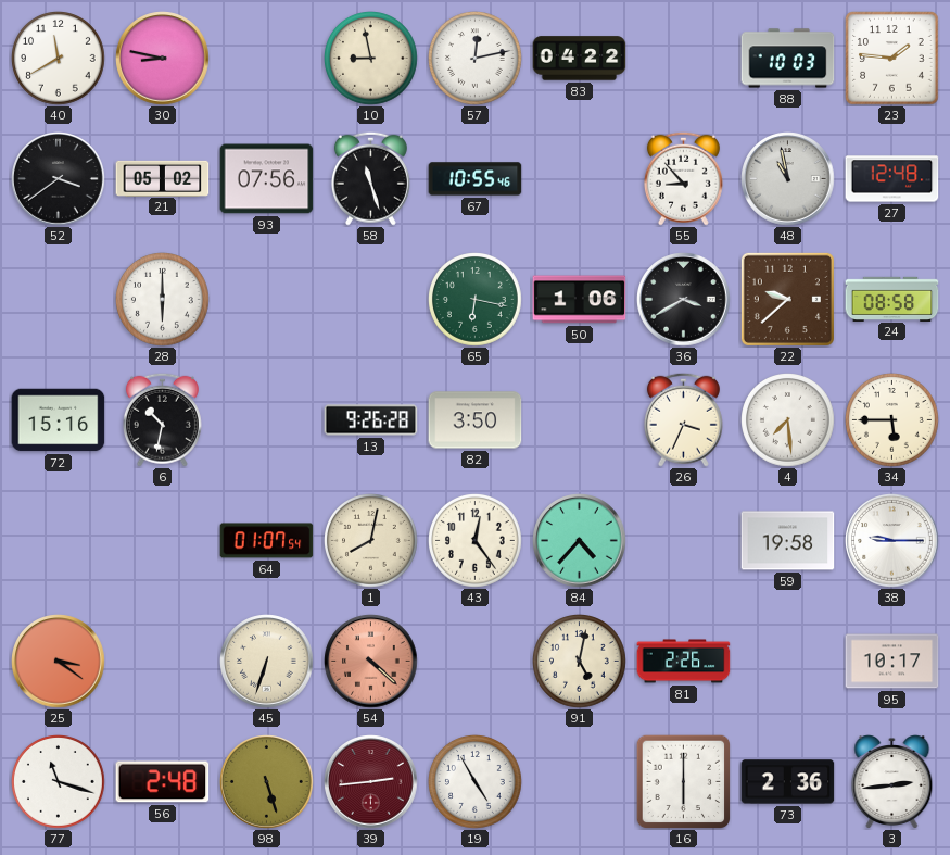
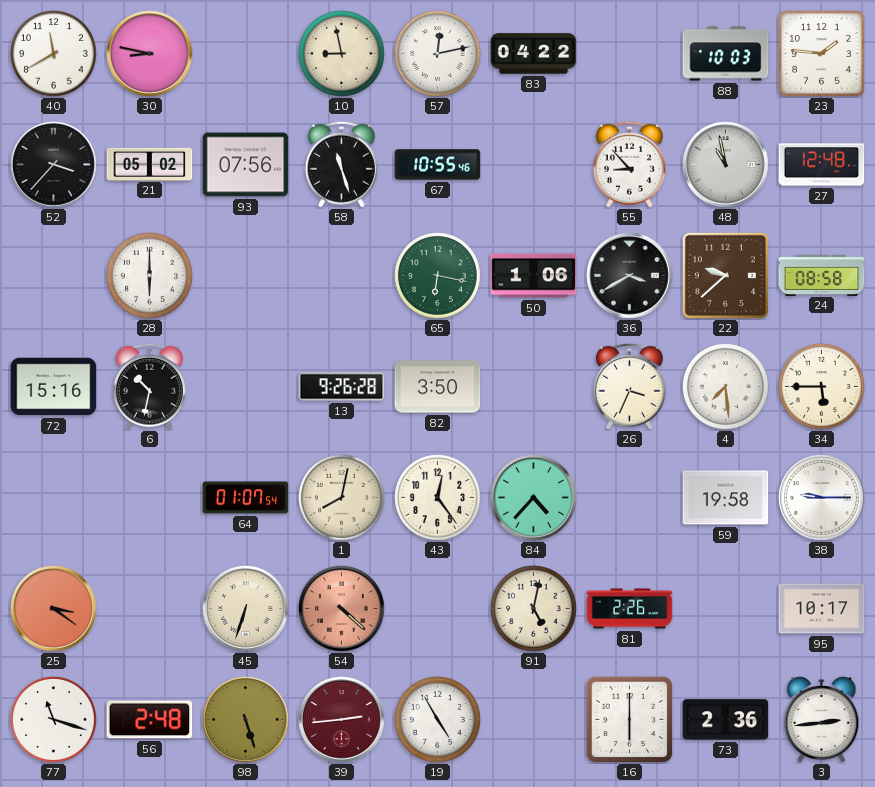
52: 3:39 -> 3:37
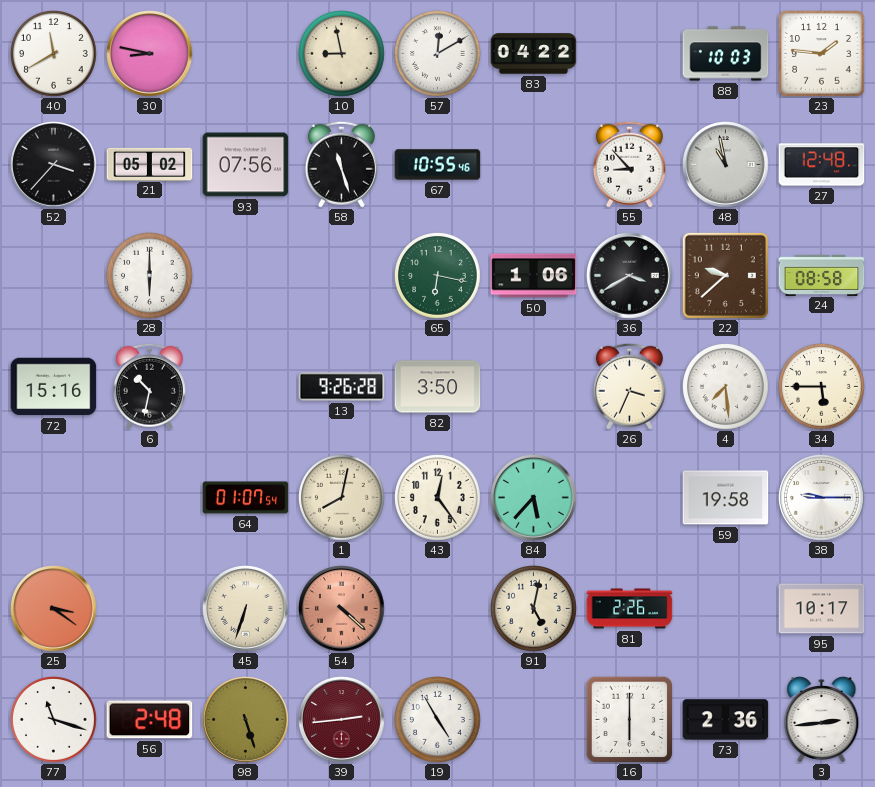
57: 12:13 -> 12:10
84: 4:37 -> 5:37
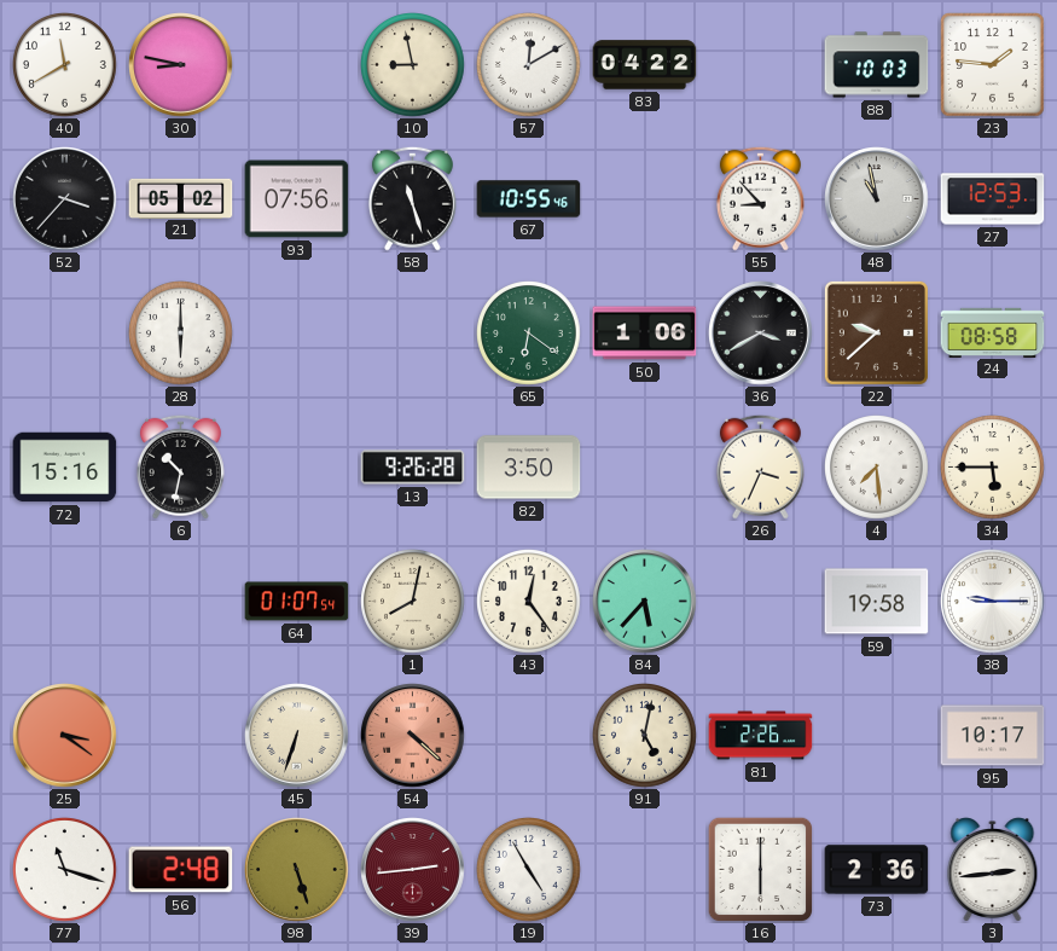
27: 12:48 -> 12:53
65: 6:17 -> 6:21
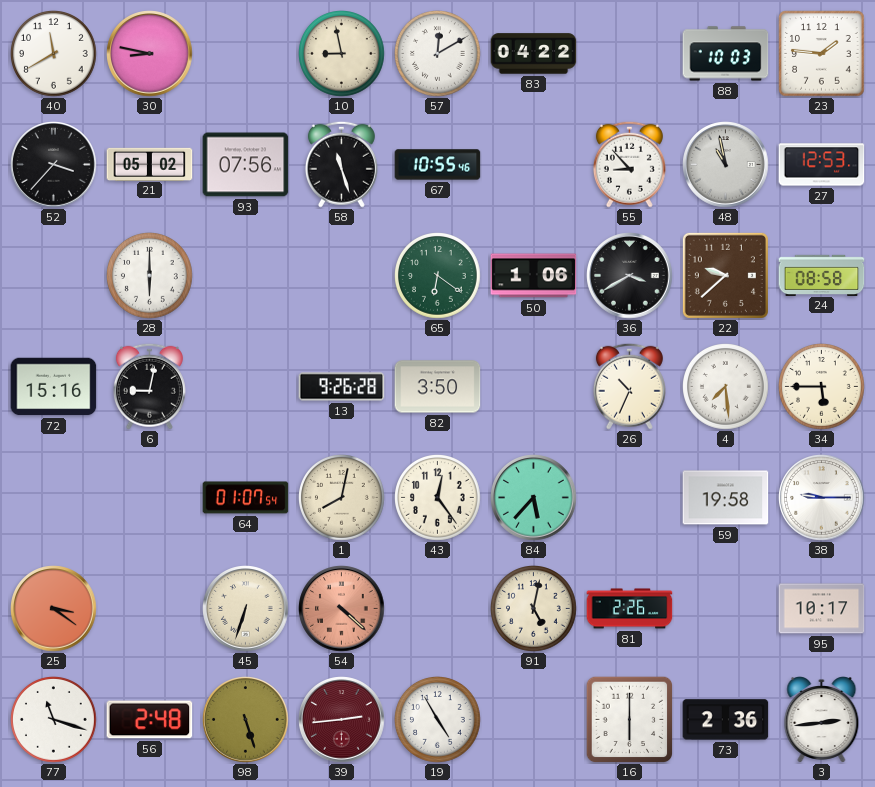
6: 10:32 -> 9:02
26: 3:34 -> 10:34
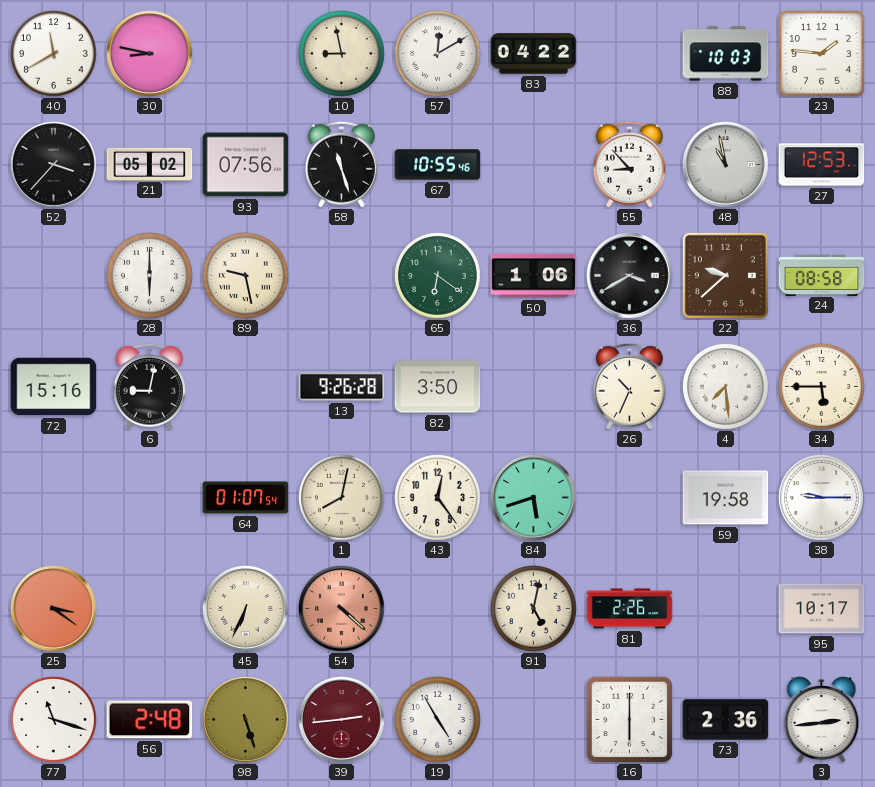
89: none -> 9:28
84: 5:37 -> 5:42
45: 6:33 -> 6:34
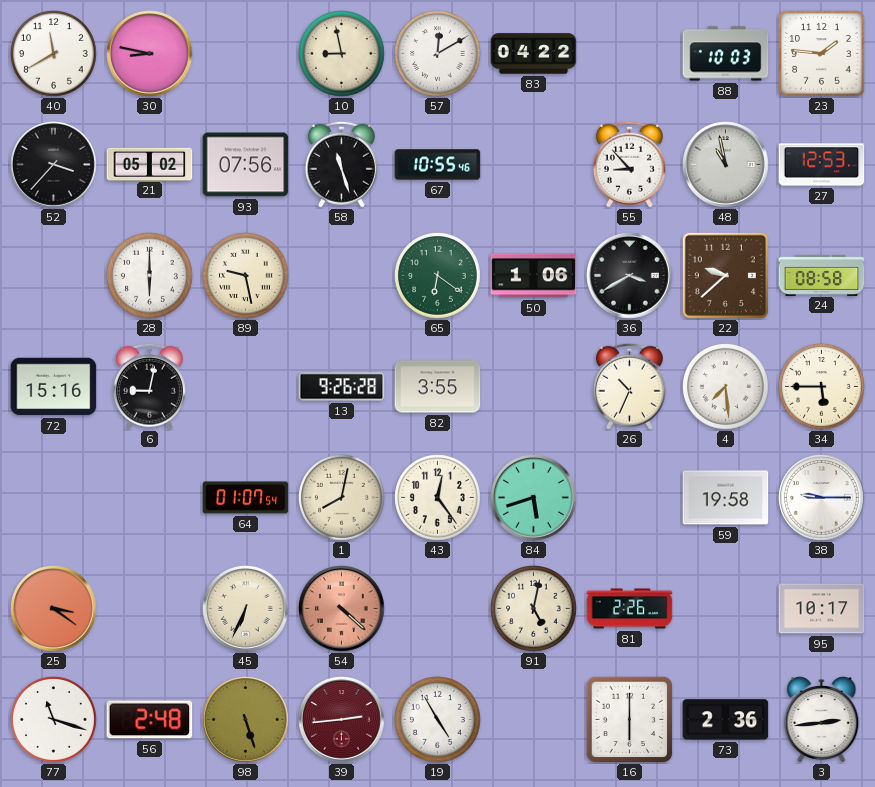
82: 3:50 -> 3:55
